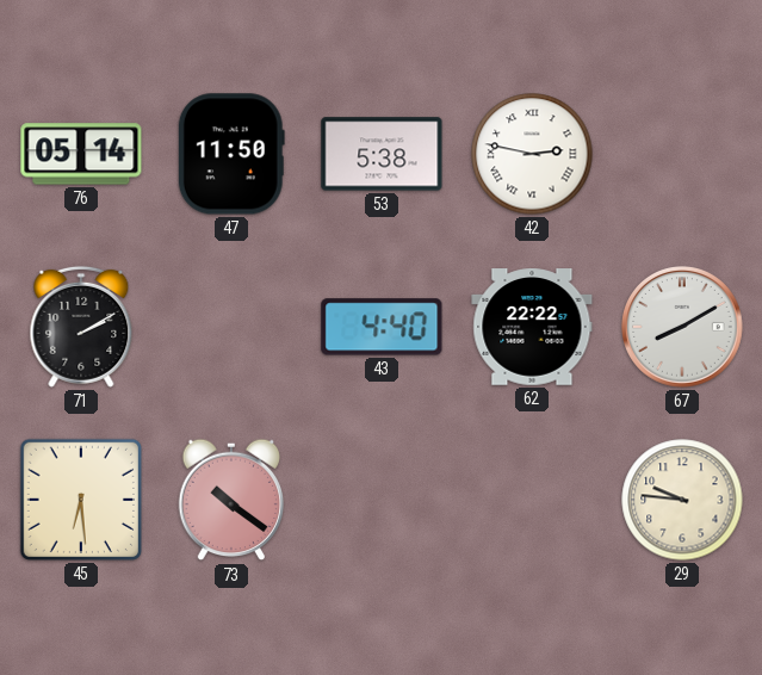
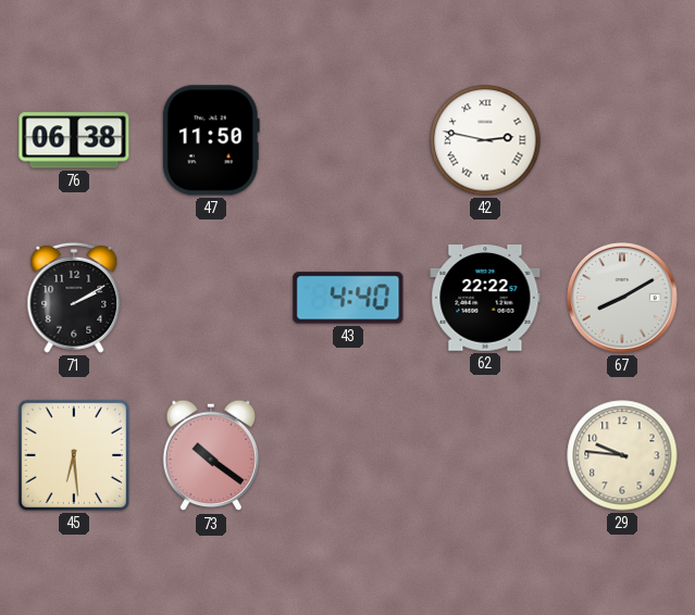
76: 05:14 -> 06:38
53: 5:38 -> none
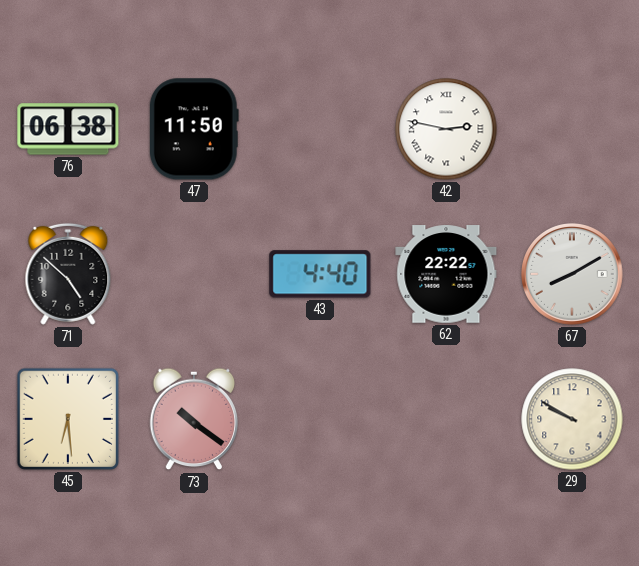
71: 2:10 -> 4:52
29: 9:46 -> 9:50
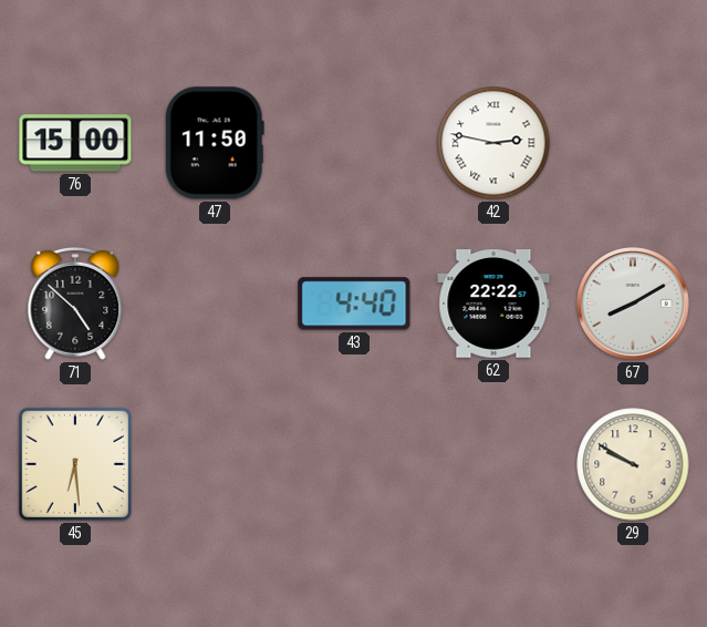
76: 06:38 -> 15:00
73: 10:21 -> none
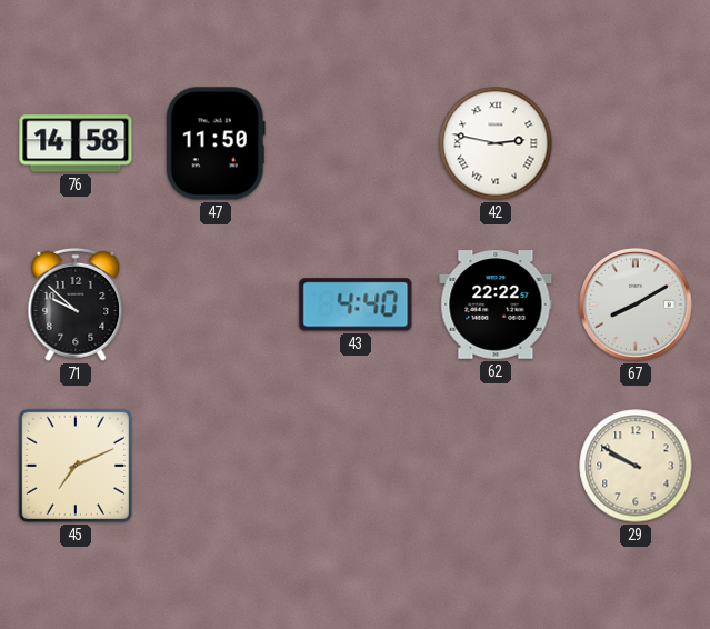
76: 15:00 -> 14:58
71: 4:52 -> 9:52
45: 6:29 -> 7:11
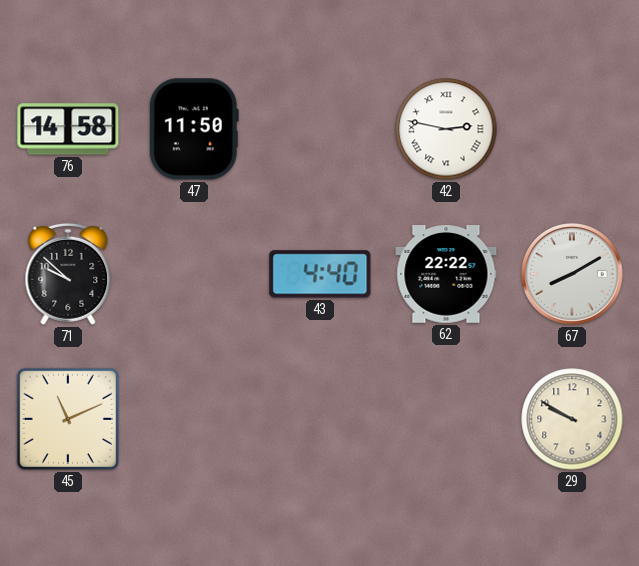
45: 7:11 -> 11:11
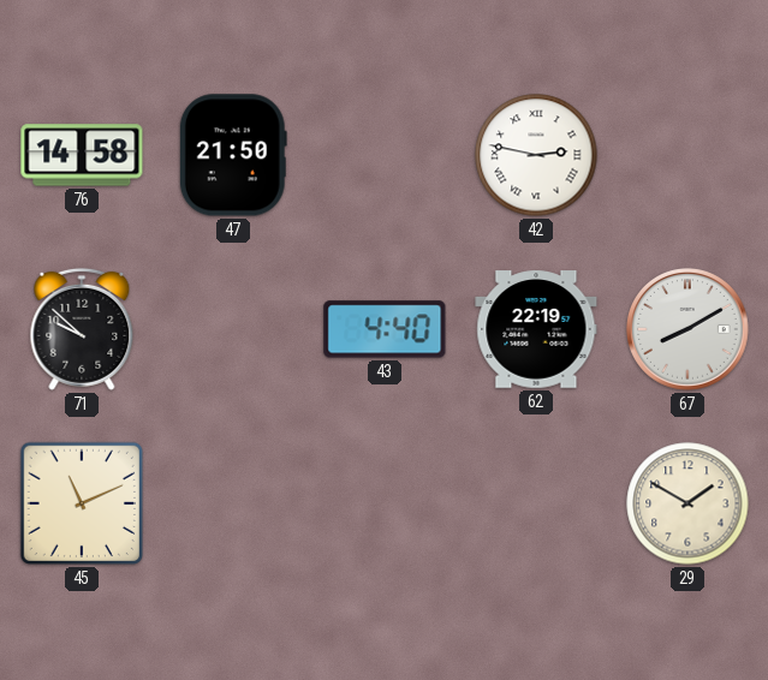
47: 11:50 -> 21:50
62: 22:22 -> 22:19
29: 9:50 -> 1:50
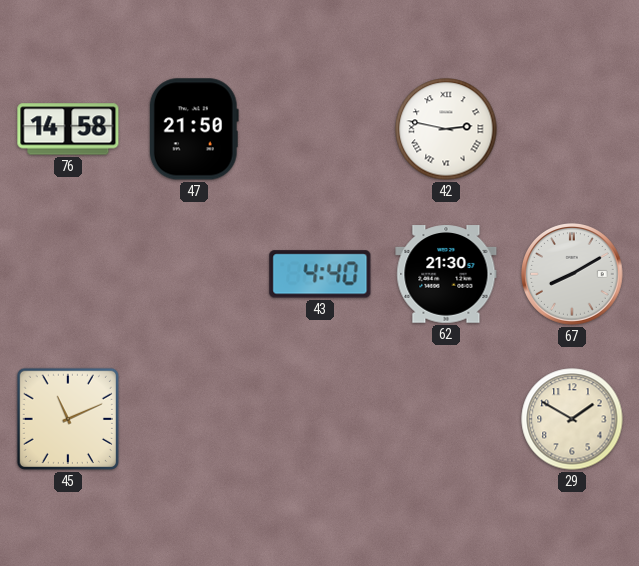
71: 9:52 -> none
62: 22:19 -> 21:30
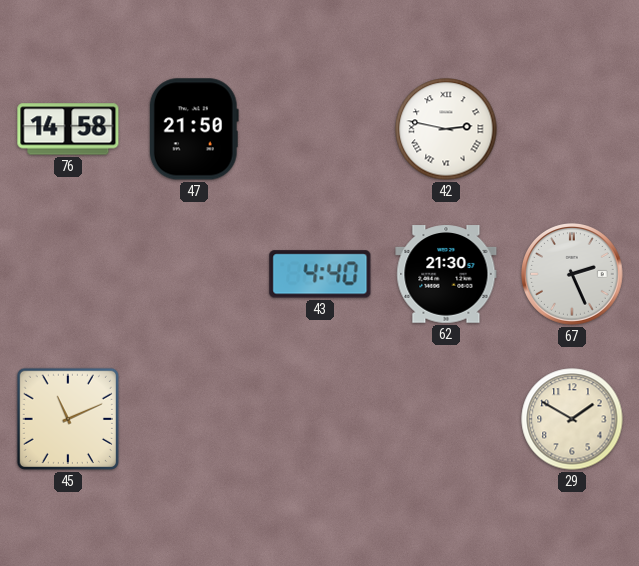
67: 8:10 -> 2:26
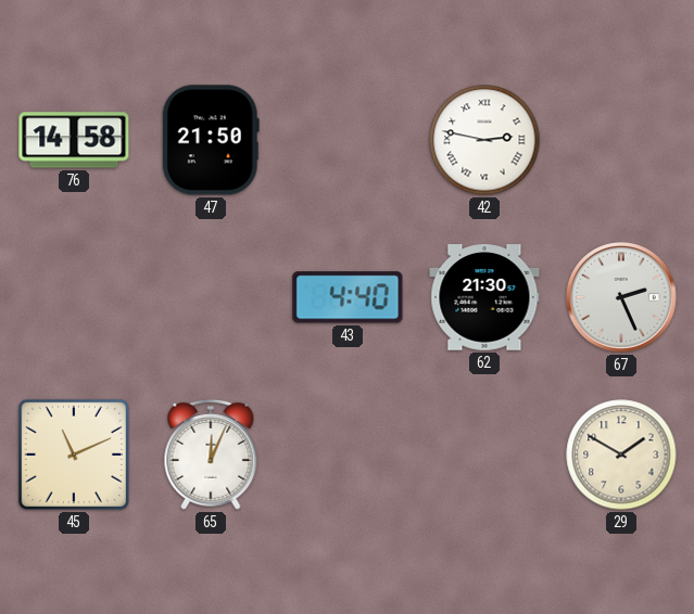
65: none -> 12:04
